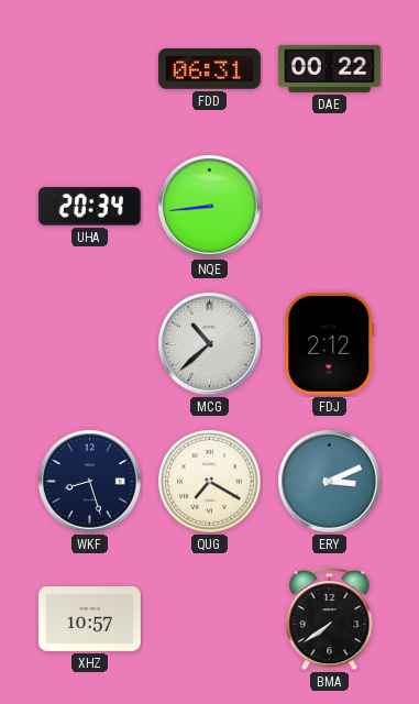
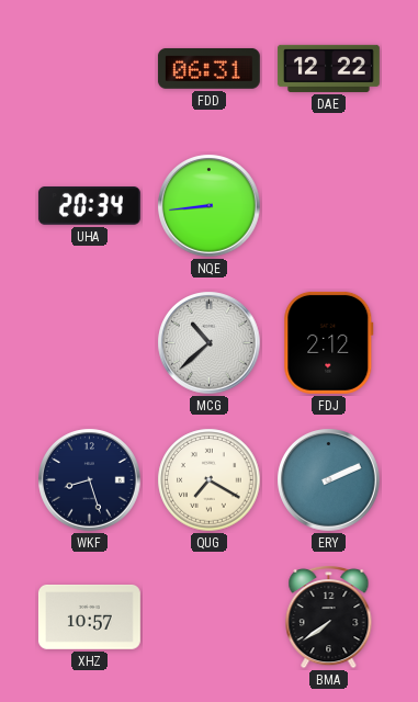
DAE: 00:22 -> 12:22
ERY: 3:11 -> 2:11
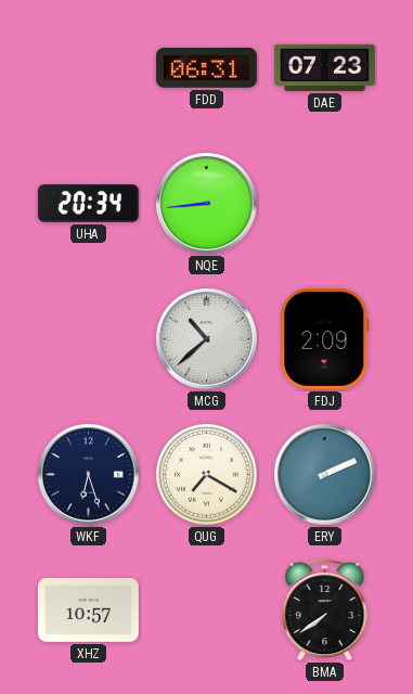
DAE: 12:22 -> 07:23
FDJ: 2:12 -> 2:09
WKF: 8:27 -> 6:27
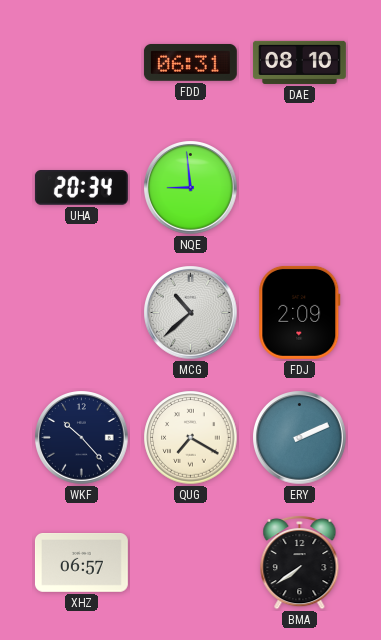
DAE: 07:23 -> 08:10
NQE: 8:44 -> 8:59
WKF: 6:27 -> 10:23
XHZ: 10:57 -> 06:57
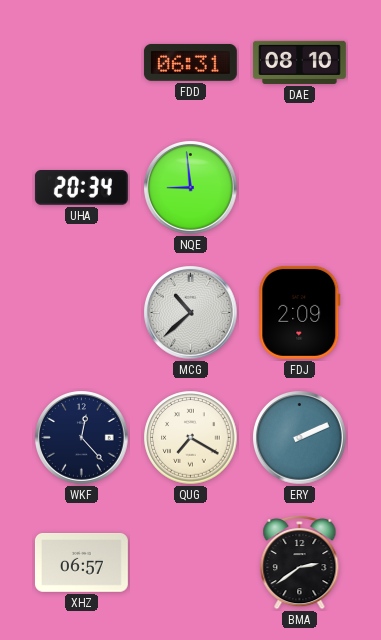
WKF: 10:23 -> 12:23
BMA: 7:39 -> 2:39
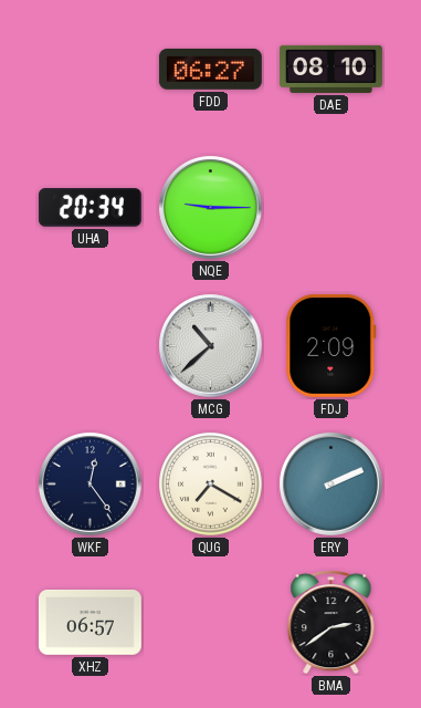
FDD: 06:31 -> 06:27
NQE: 8:59 -> 9:15
WKF: 12:23 -> 12:24
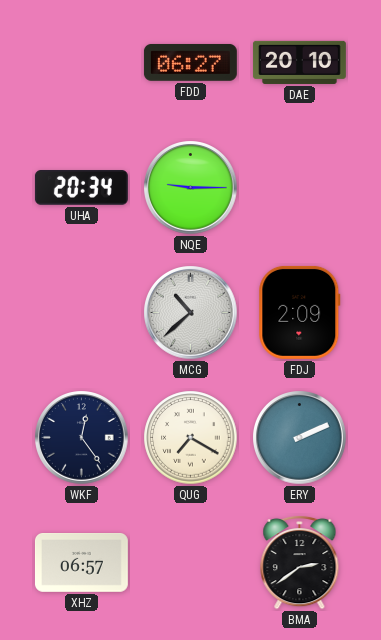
DAE: 08:10 -> 20:10
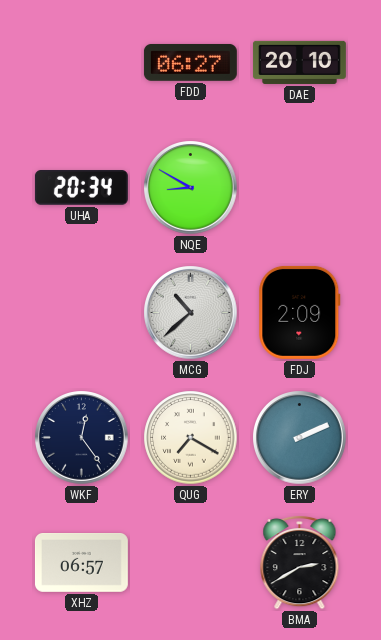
NQE: 9:15 -> 8:50
BMA: 2:39 -> 2:40
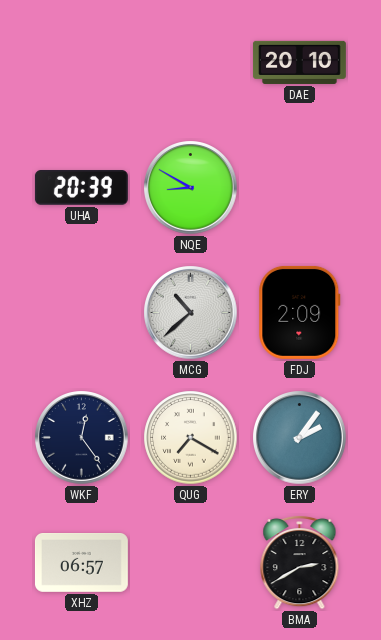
FDD: 06:27 -> none
UHA: 20:34 -> 20:39
ERY: 2:11 -> 2:06
